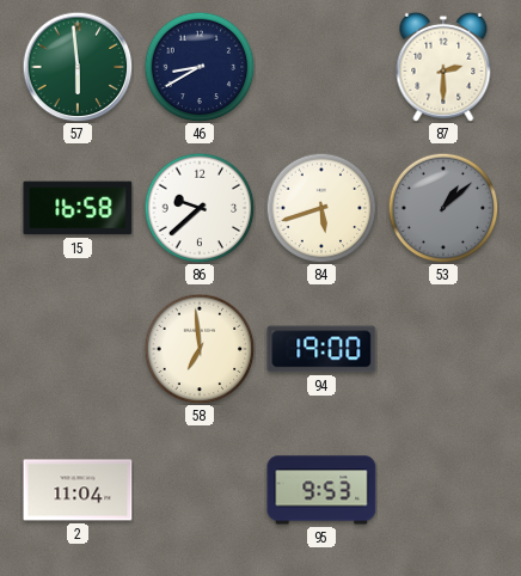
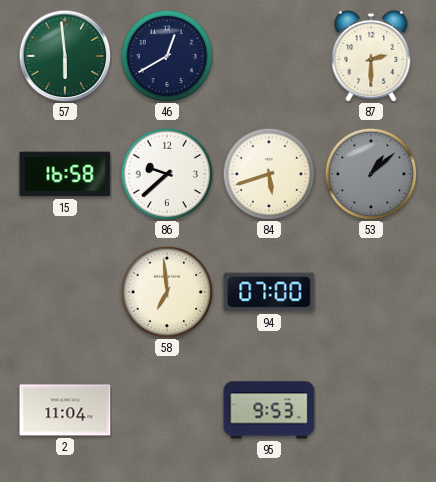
46: 8:40 -> 12:40
94: 19:00 -> 07:00
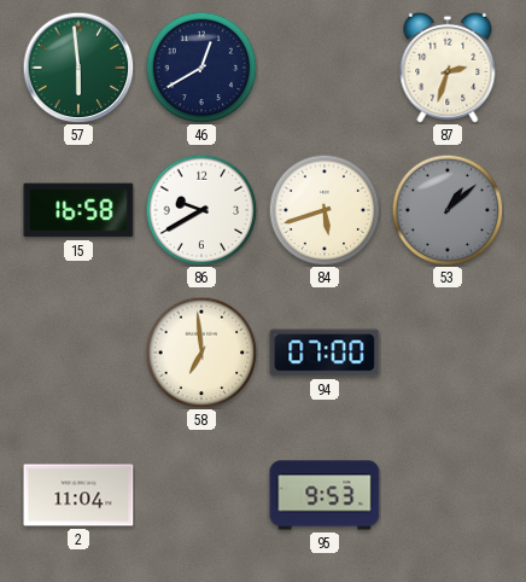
87: 2:30 -> 2:33
86: 9:38 -> 9:40
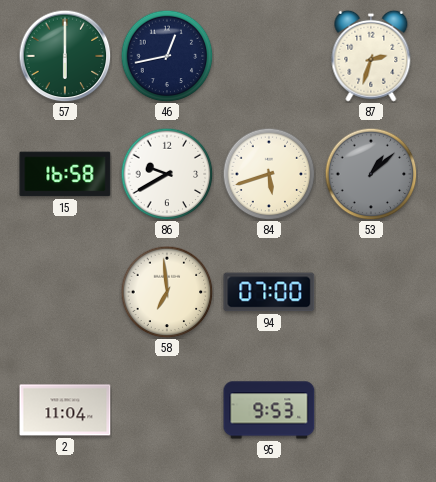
57: 5:59 -> 6:00
46: 12:40 -> 12:43
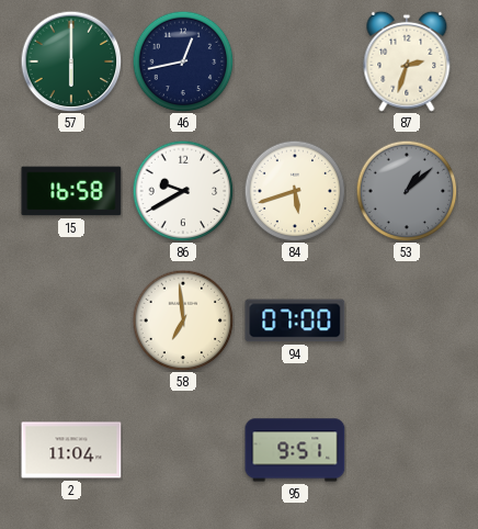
95: 9:53 -> 9:51
